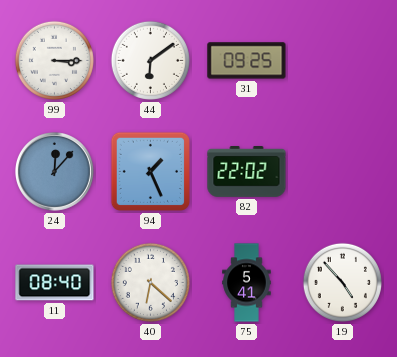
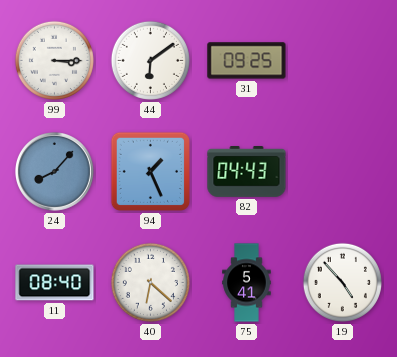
24: 12:07 -> 8:07
82: 22:02 -> 04:43
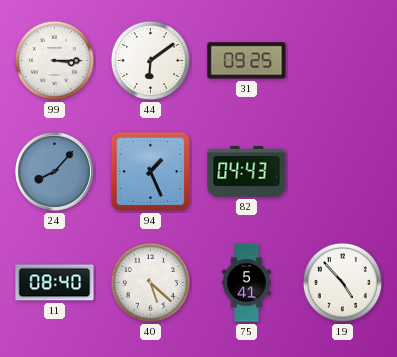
40: 6:22 -> 5:22
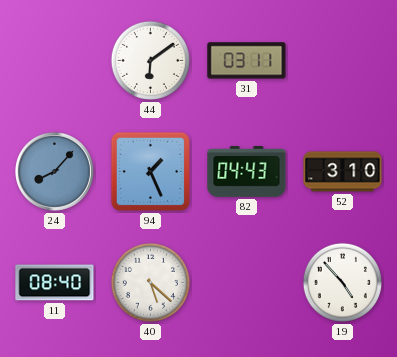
99: 3:15 -> none
31: 09:25 -> 03:11
52: none -> 3:10
75: 5:41 -> none
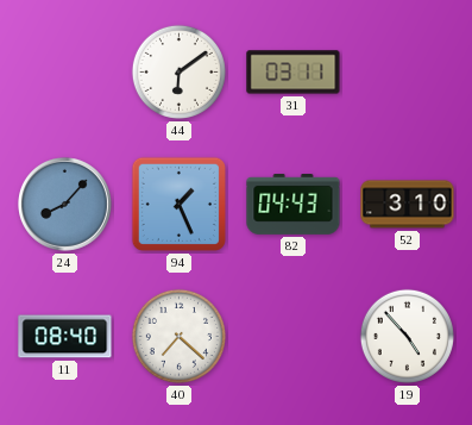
40: 5:22 -> 7:22
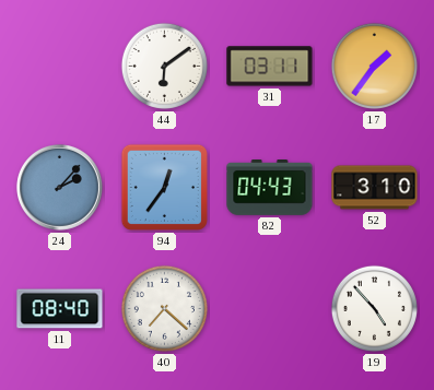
17: none -> 1:36
24: 8:07 -> 2:07
94: 1:26 -> 12:36
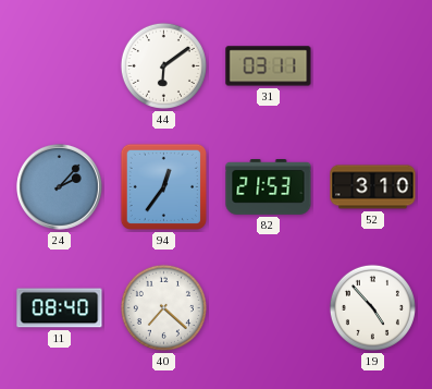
17: 1:36 -> none
82: 04:43 -> 21:53
